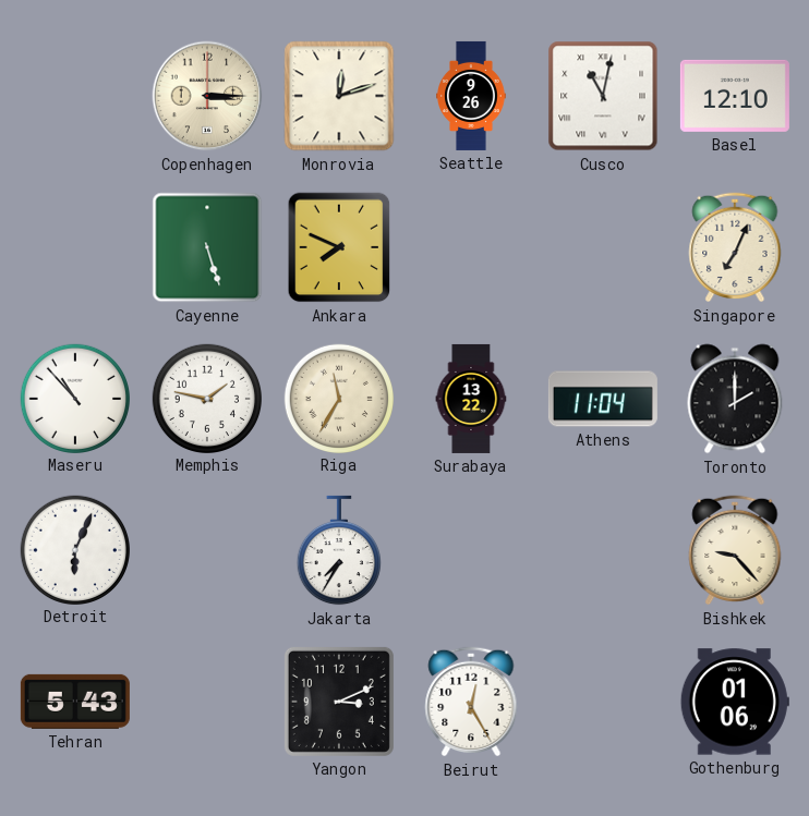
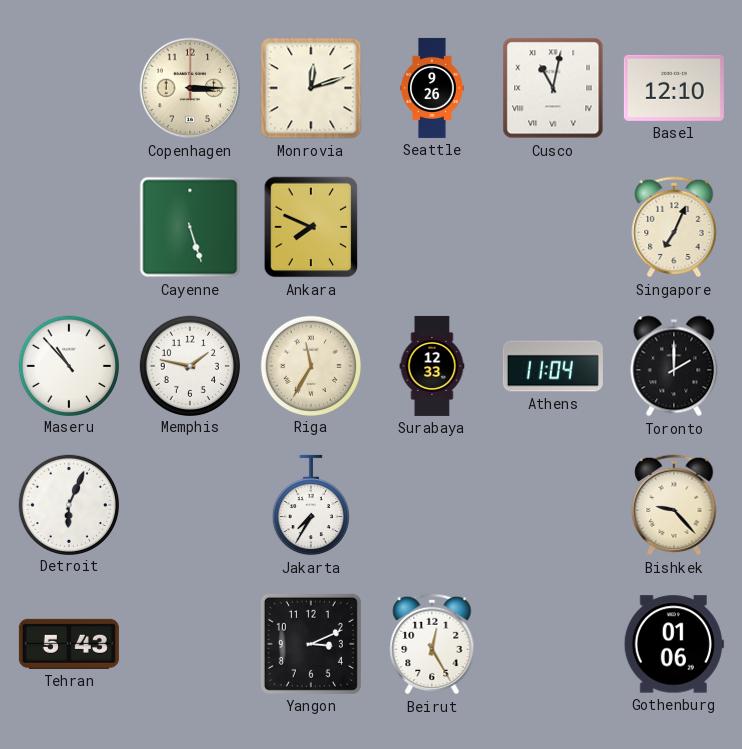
Surabaya: 13:22 -> 12:33
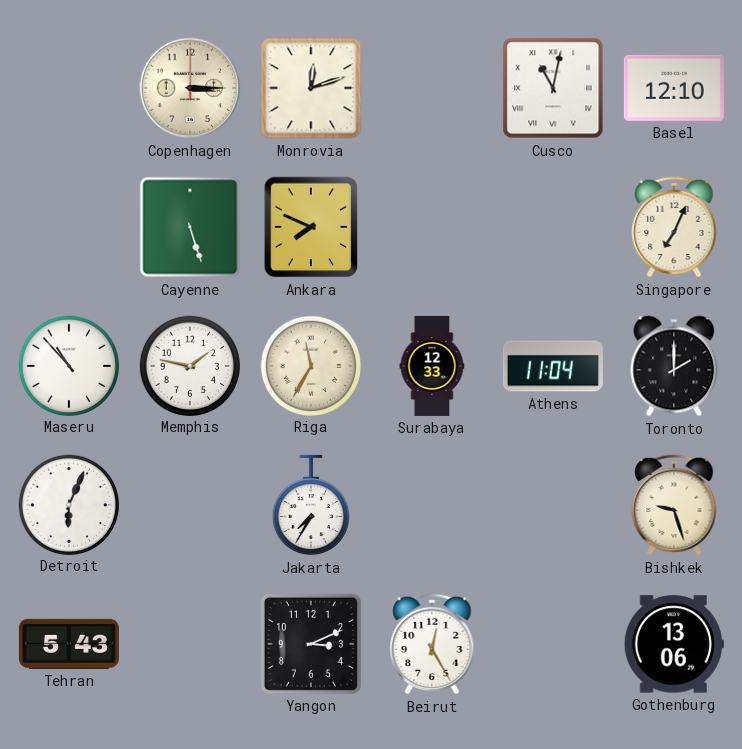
Seattle: 9:26 -> none
Bishkek: 9:23 -> 9:27
Gothenburg: 01:06 -> 13:06
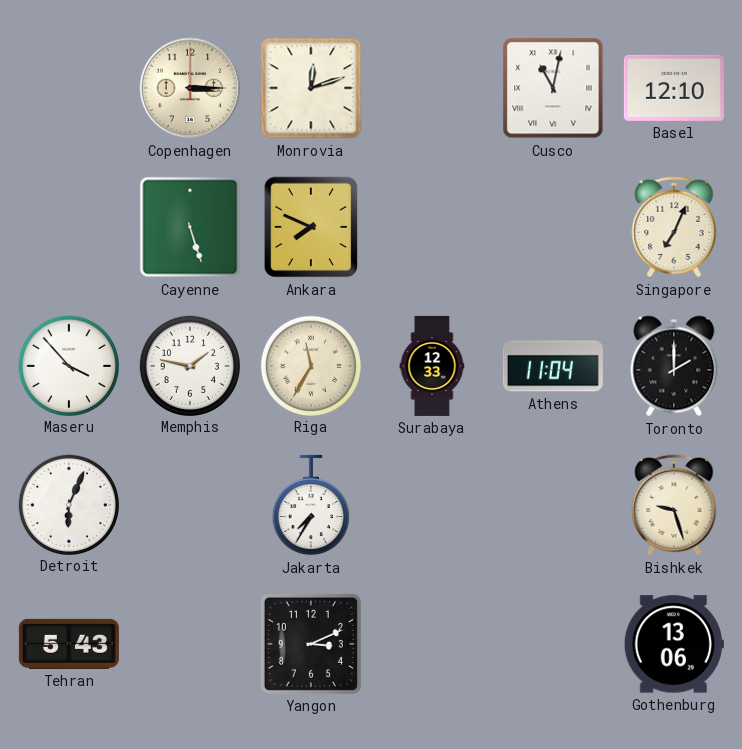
Maseru: 10:53 -> 3:53
Beirut: 12:25 -> none
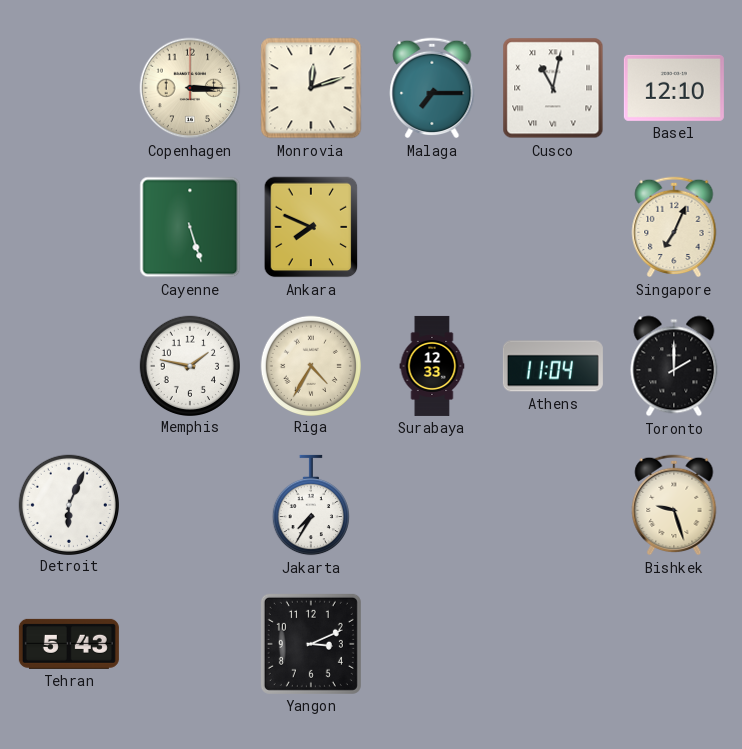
Malaga: none -> 7:15
Maseru: 3:53 -> none
Riga: 11:35 -> 4:35
Gothenburg: 13:06 -> none
